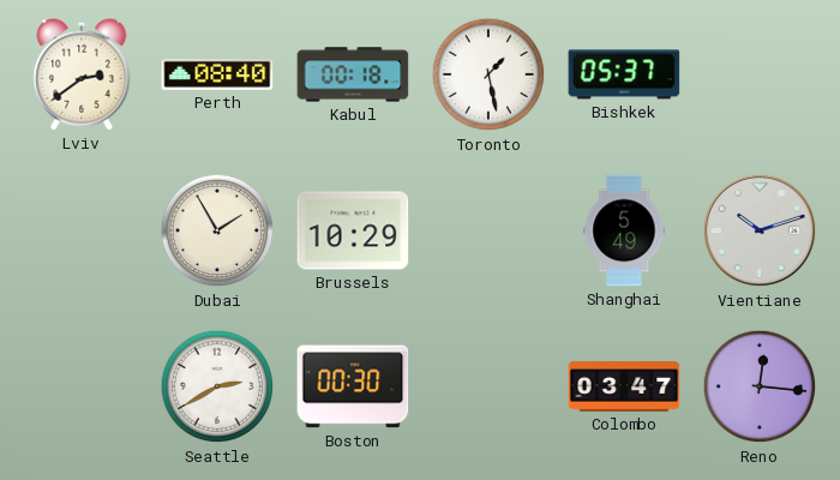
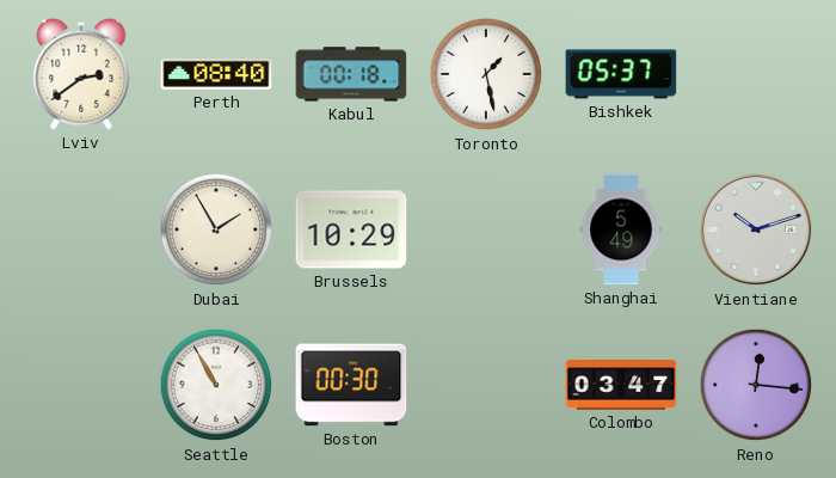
Seattle: 2:40 -> 10:55
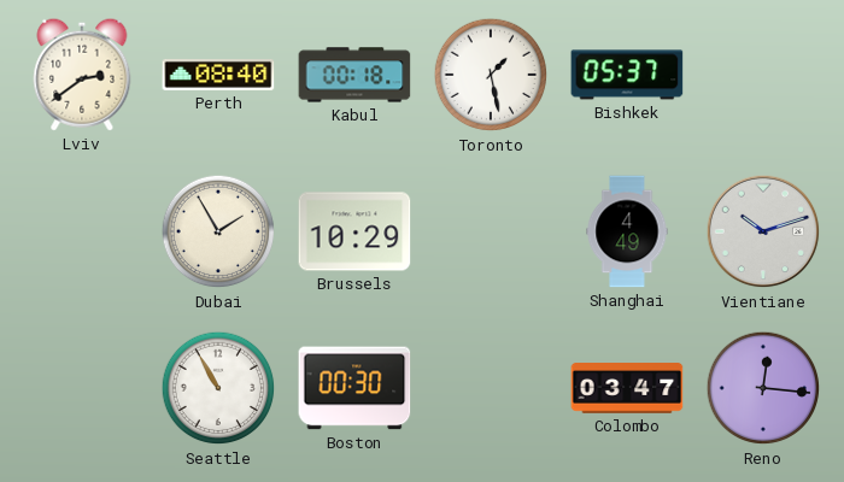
Shanghai: 5:49 -> 4:49
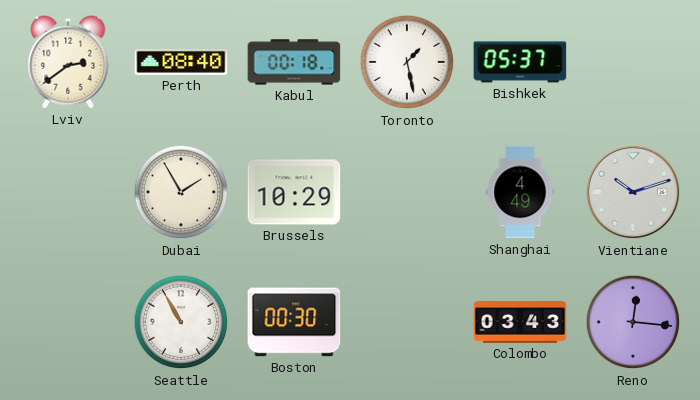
Colombo: 03:47 -> 03:43
